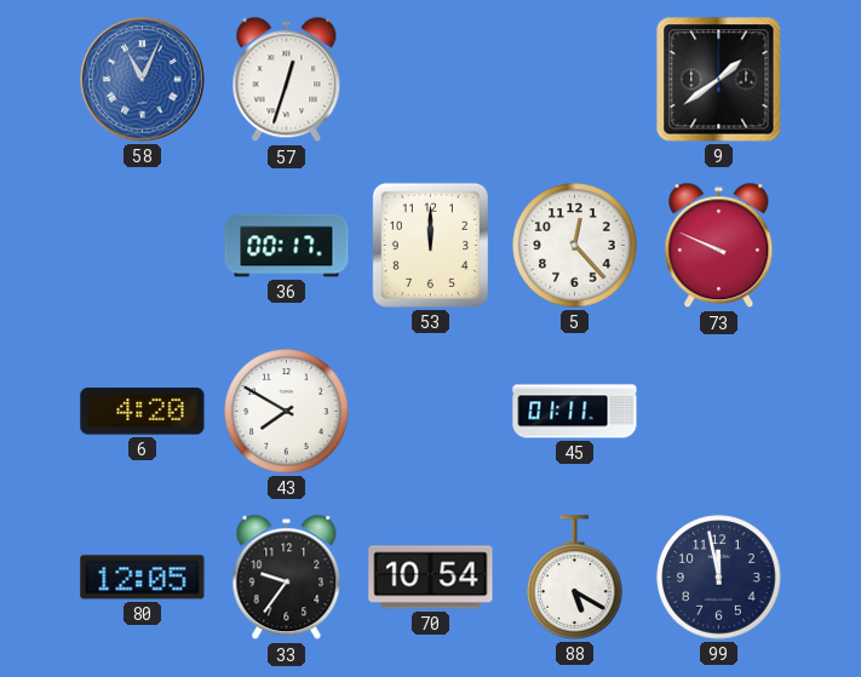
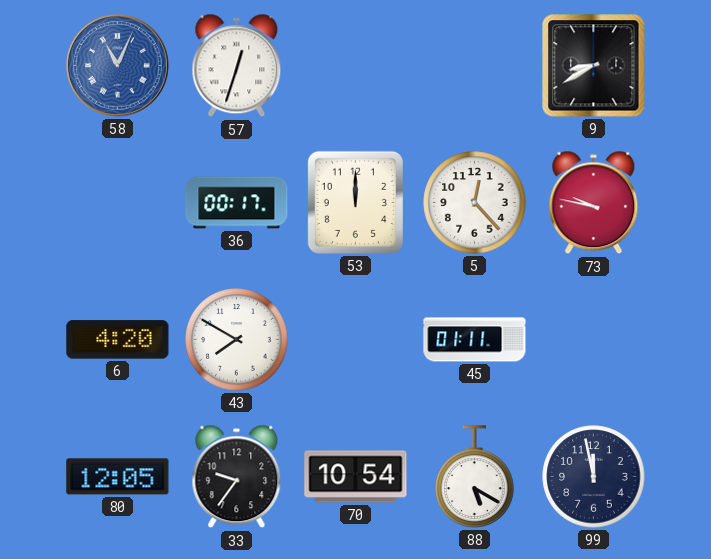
9: 1:39 -> 8:40
73: 9:49 -> 9:47
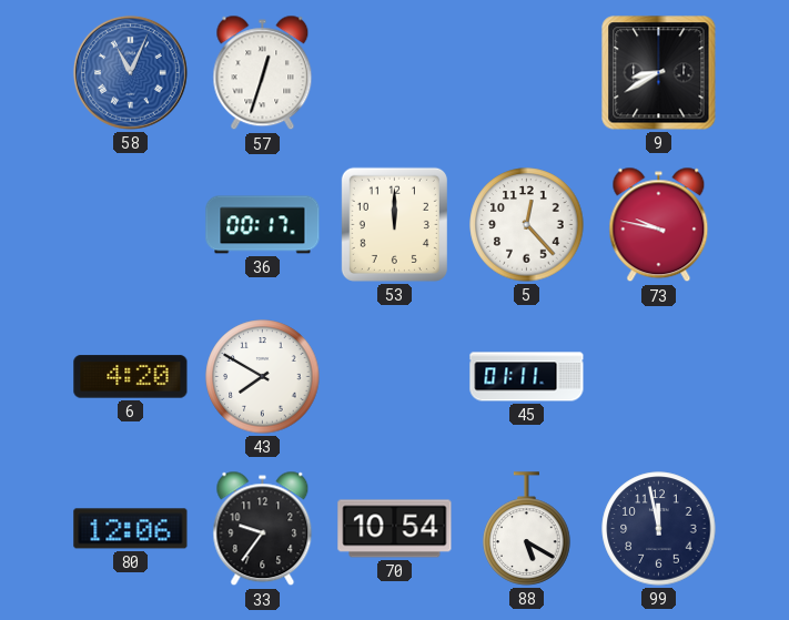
80: 12:05 -> 12:06
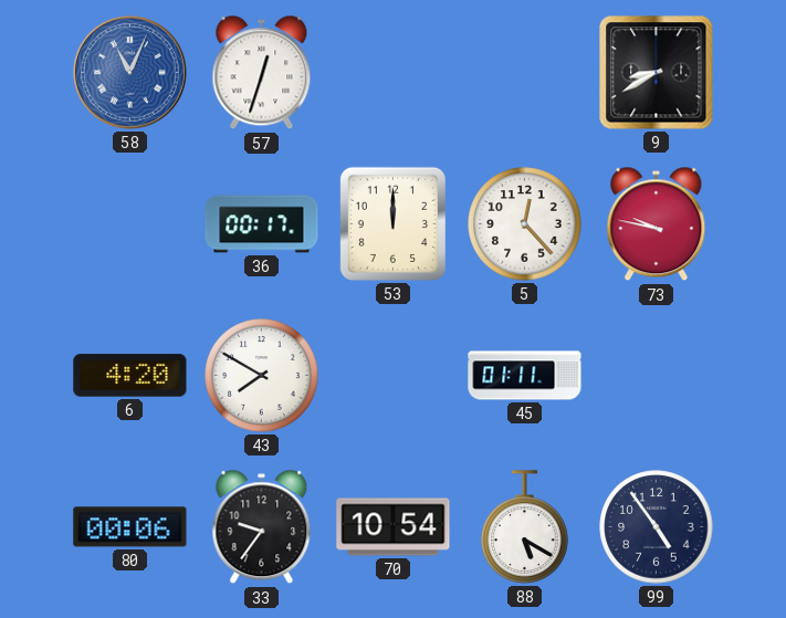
80: 12:06 -> 00:06
99: 11:58 -> 4:54
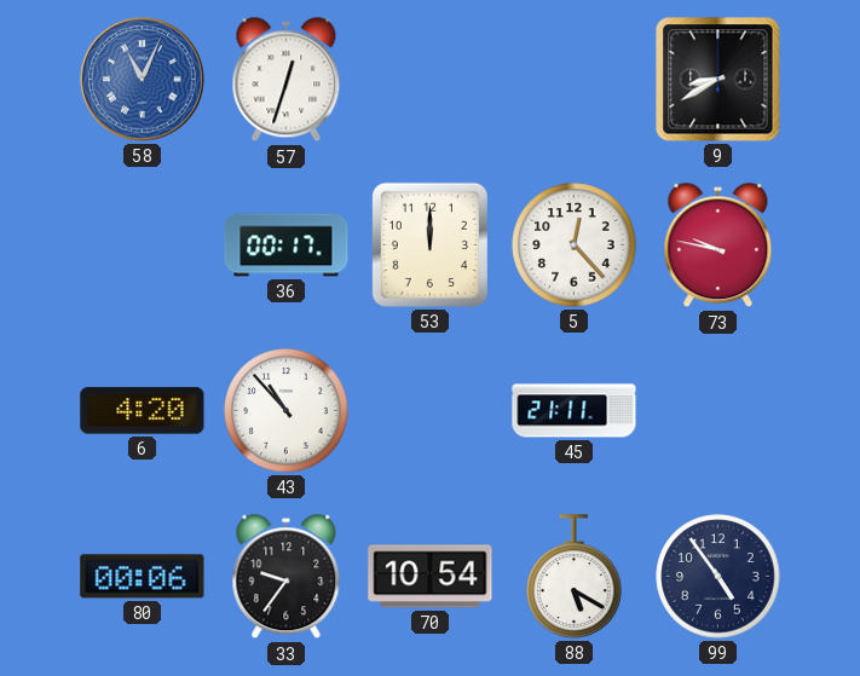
43: 7:50 -> 10:53
45: 01:11 -> 21:11
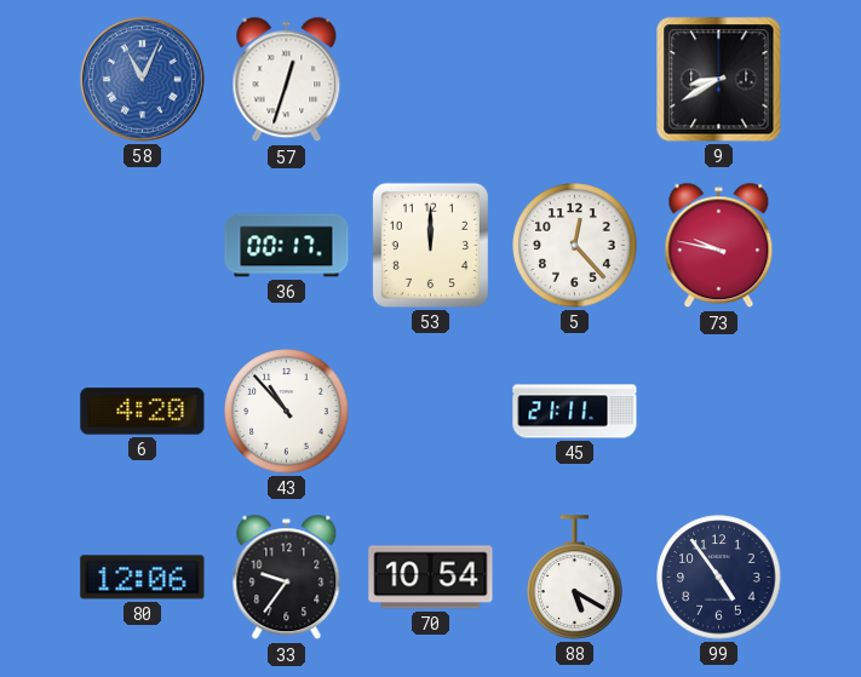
80: 00:06 -> 12:06
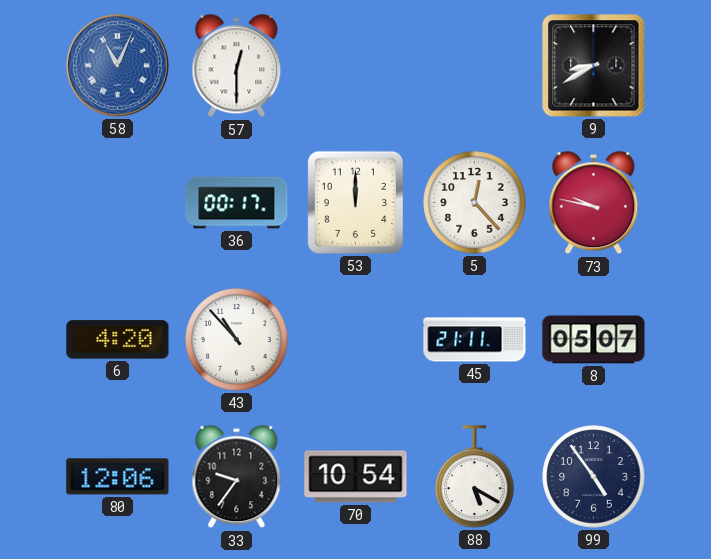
57: 12:33 -> 12:30
8: none -> 05:07
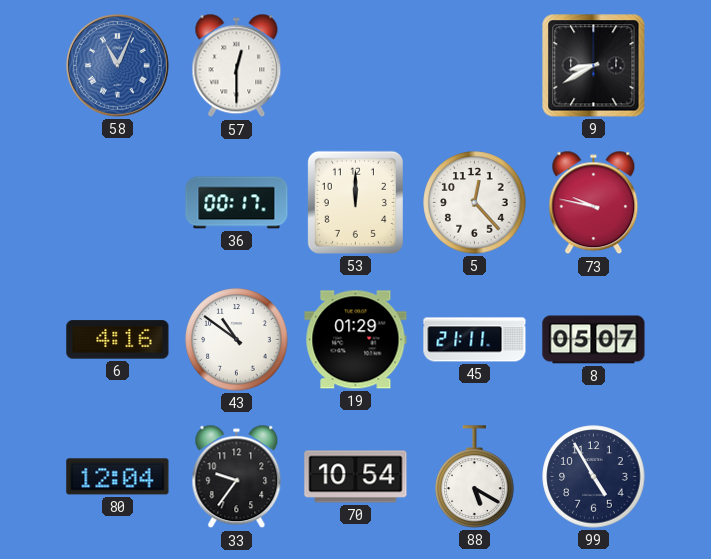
6: 4:20 -> 4:16
43: 10:53 -> 10:51
19: none -> 01:29
80: 12:06 -> 12:04
99: 4:54 -> 4:55
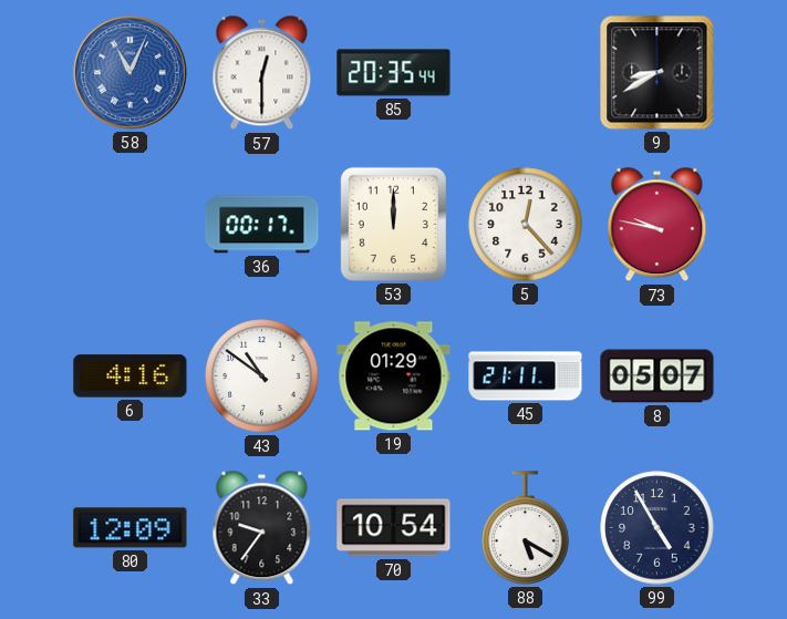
85: none -> 20:35
80: 12:04 -> 12:09
